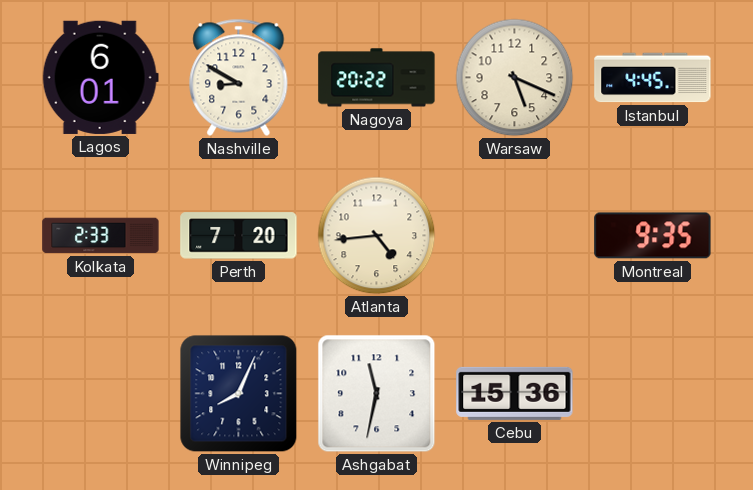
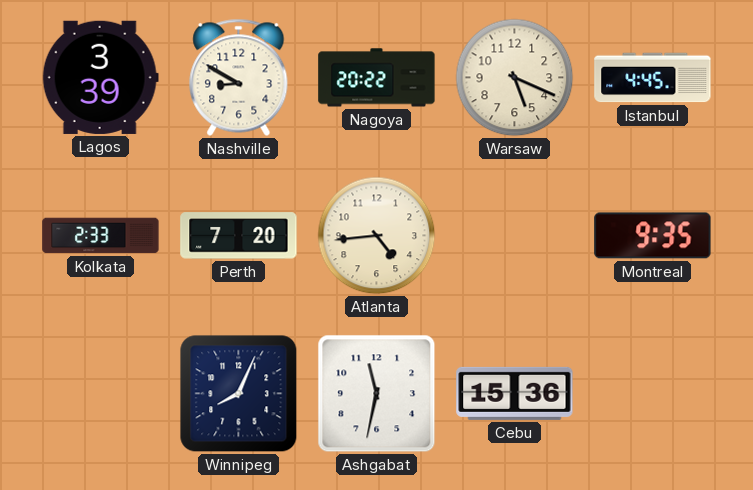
Lagos: 6:01 -> 3:39
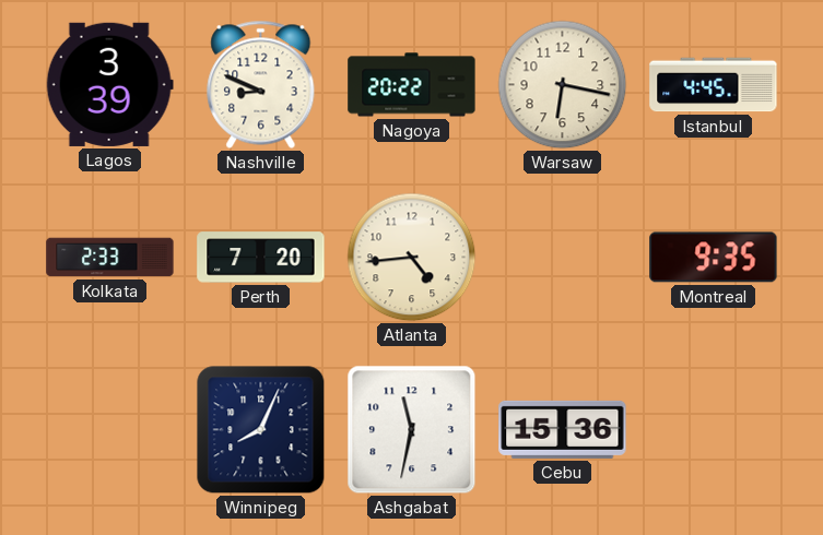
Nashville: 8:50 -> 8:49
Warsaw: 5:19 -> 6:17
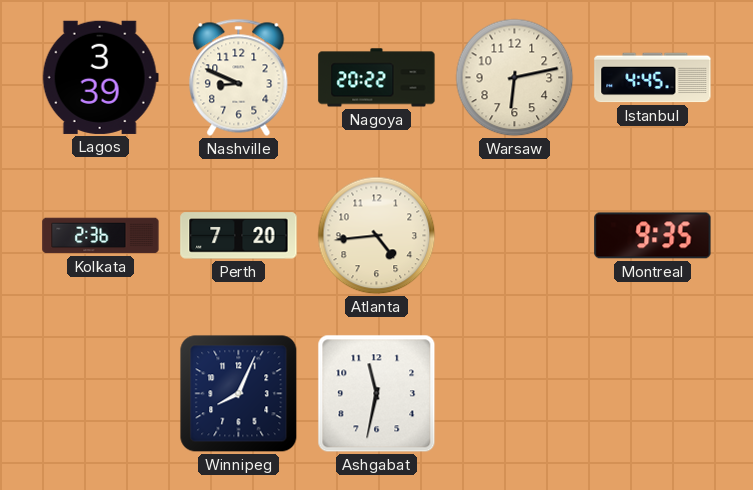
Warsaw: 6:17 -> 6:13
Kolkata: 2:33 -> 2:36
Cebu: 15:36 -> none
